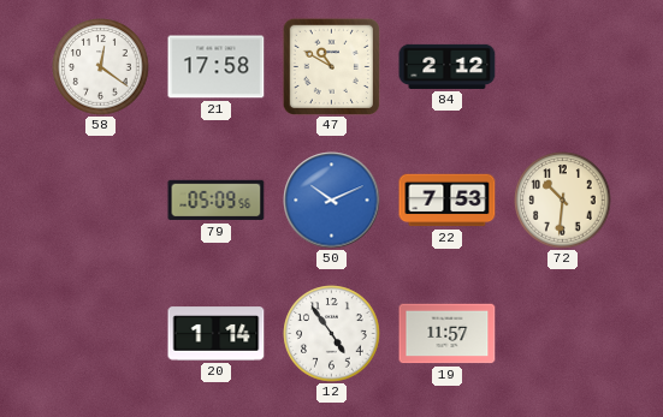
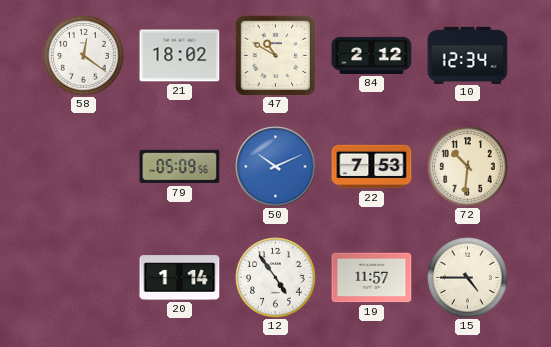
21: 17:58 -> 18:02
10: none -> 12:34
15: none -> 4:45
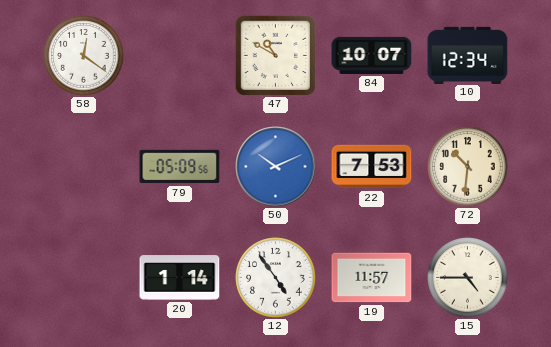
21: 18:02 -> none
84: 2:12 -> 10:07
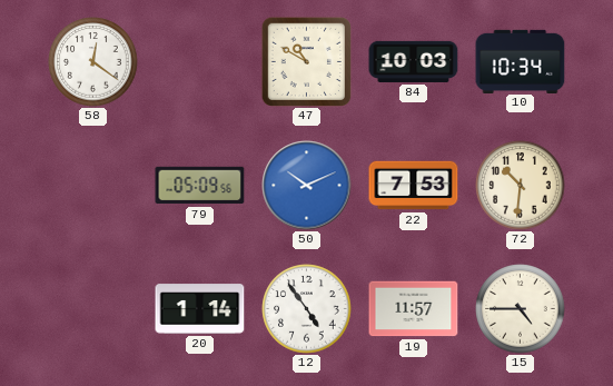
84: 10:07 -> 10:03
10: 12:34 -> 10:34
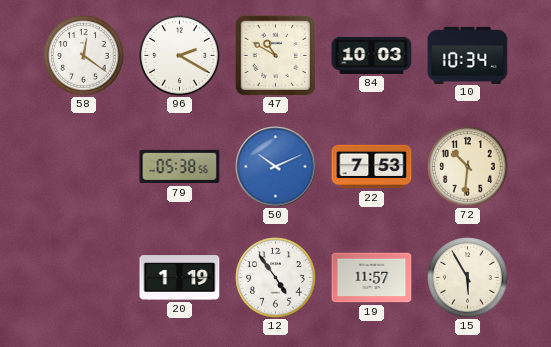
96: none -> 2:20
79: 05:09 -> 05:38
20: 1:14 -> 1:19
15: 4:45 -> 5:55
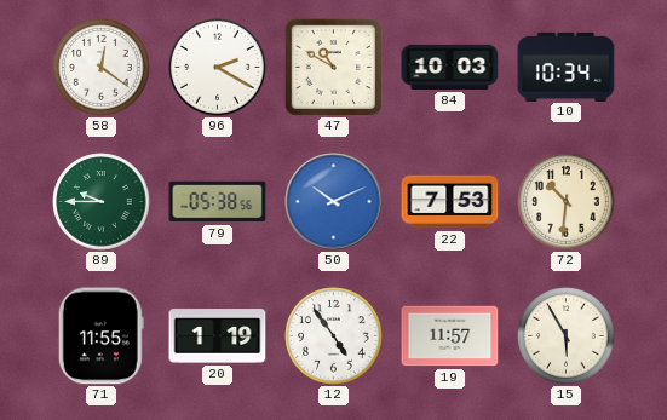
89: none -> 9:45
71: none -> 11:55
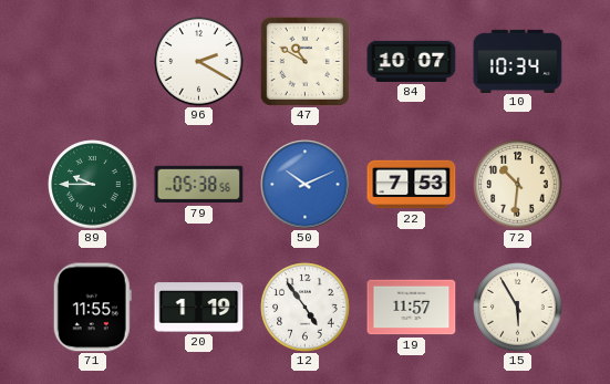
58: 12:21 -> none
84: 10:03 -> 10:07
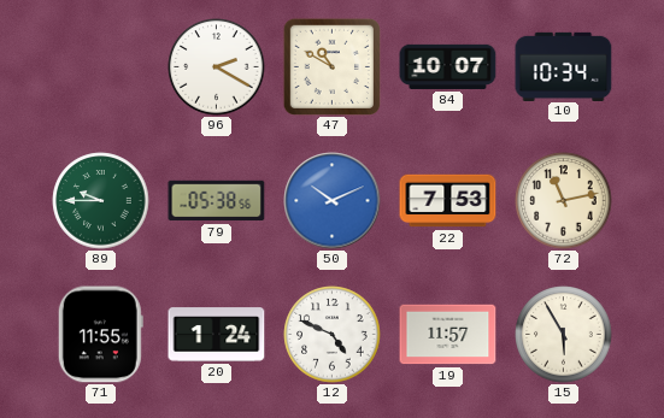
72: 10:31 -> 11:13
20: 1:19 -> 1:24
12: 4:54 -> 4:49
